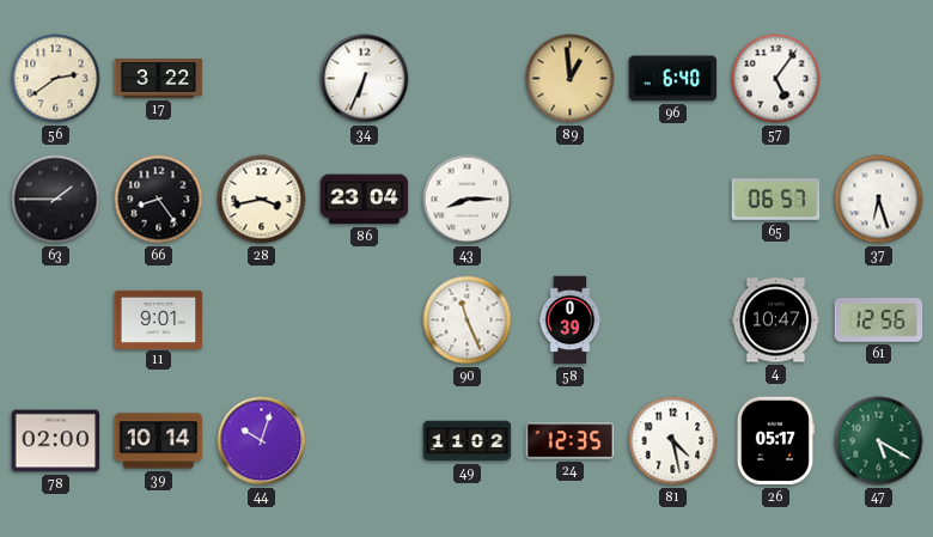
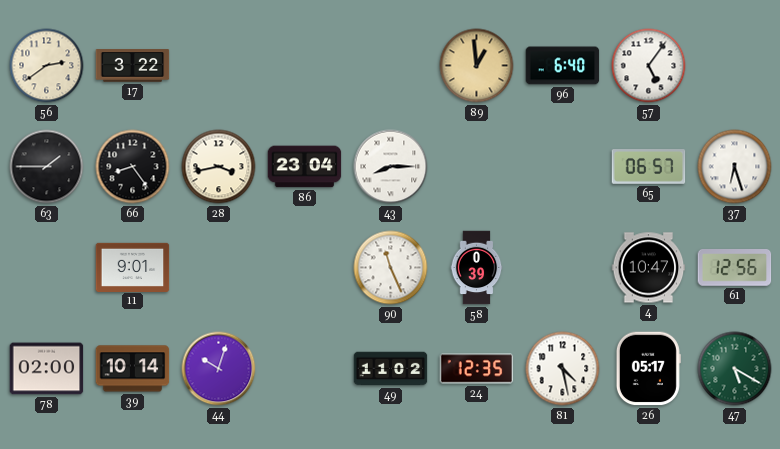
34: 6:34 -> none
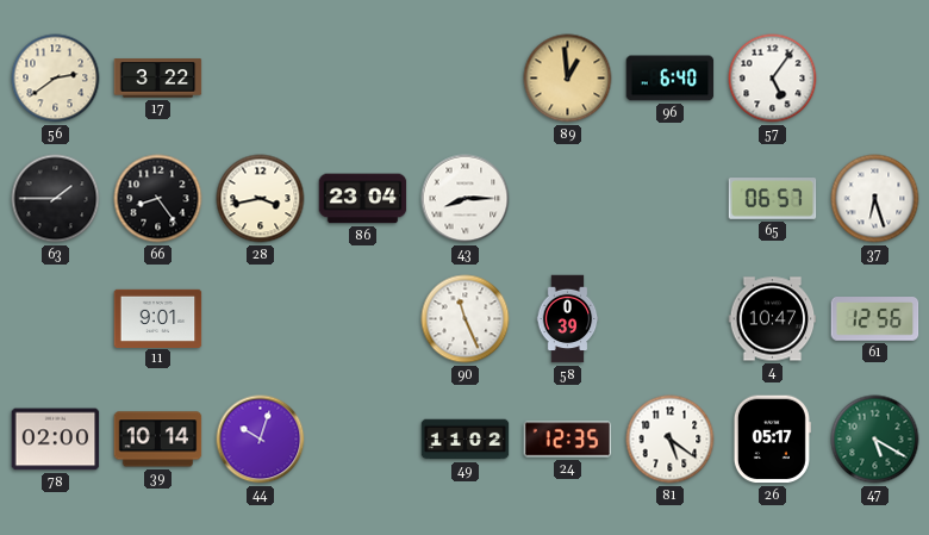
81: 4:28 -> 5:21
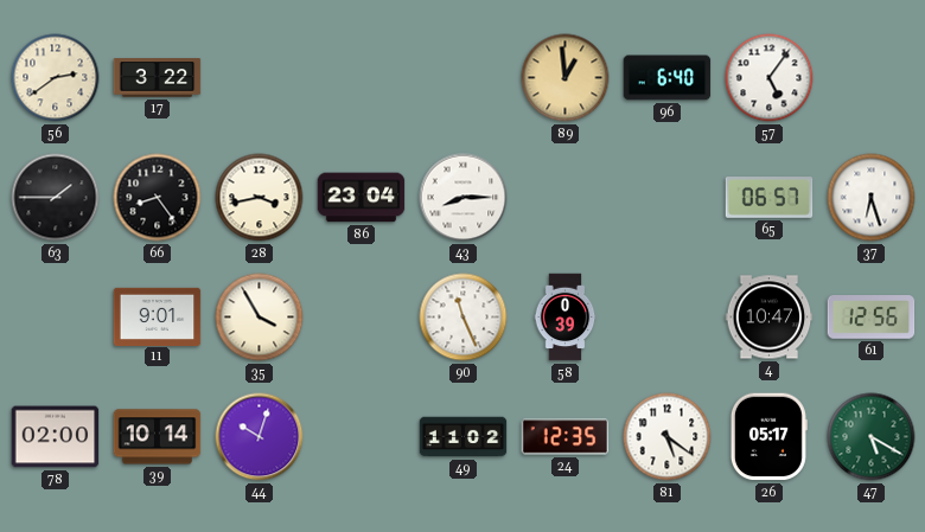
35: none -> 3:55
